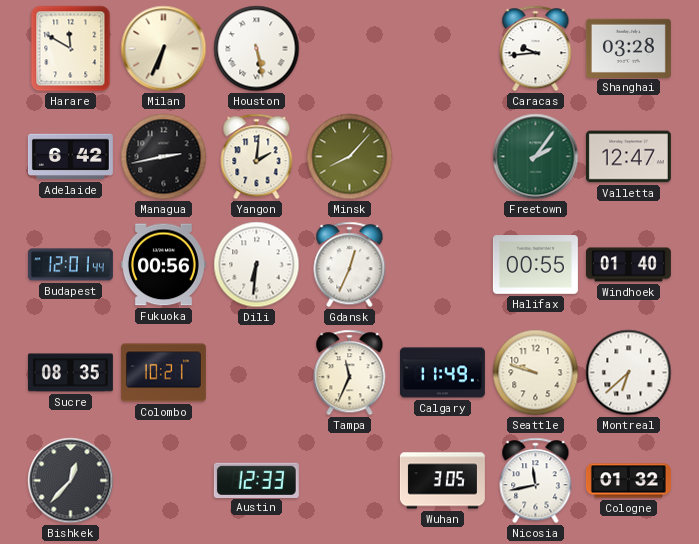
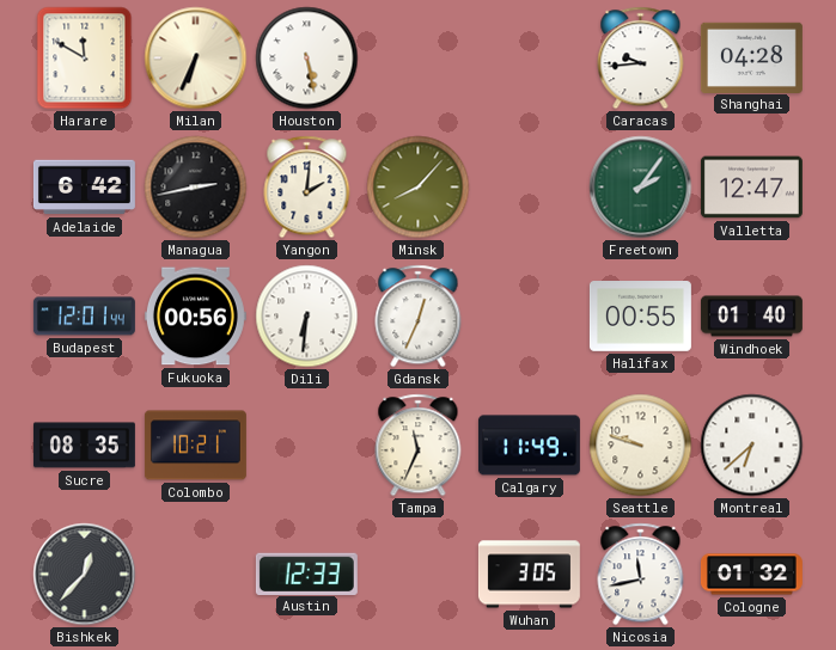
Shanghai: 03:28 -> 04:28
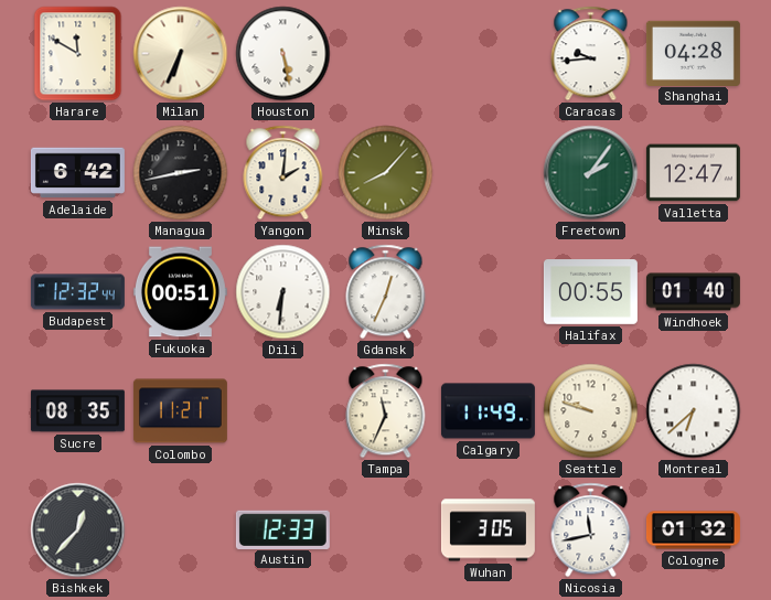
Budapest: 12:01 -> 12:32
Fukuoka: 00:56 -> 00:51
Colombo: 10:21 -> 11:21
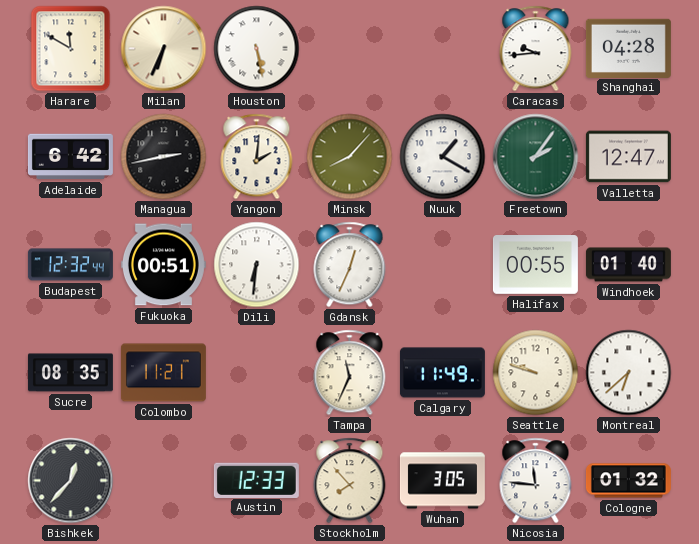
Nuuk: none -> 1:20
Stockholm: none -> 7:53
Nicosia: 11:43 -> 11:46
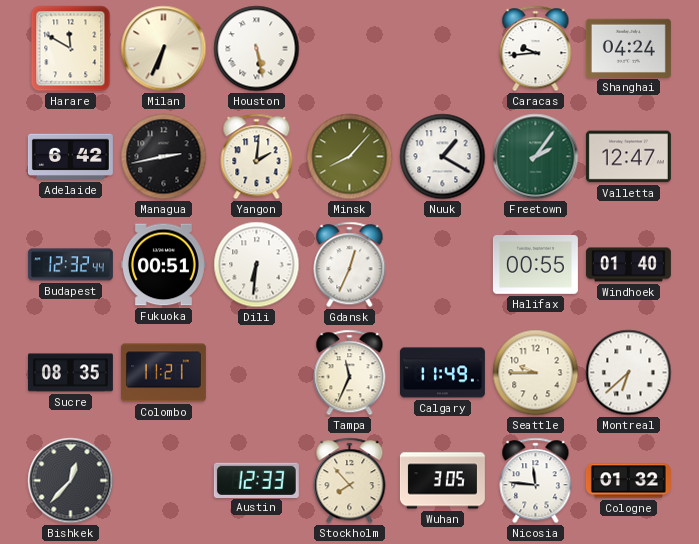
Shanghai: 04:28 -> 04:24
Seattle: 9:48 -> 9:45
